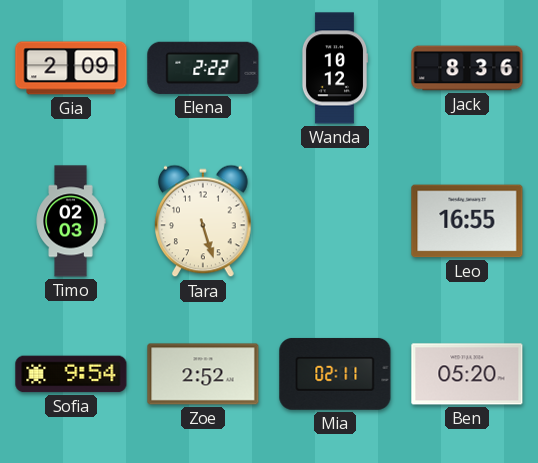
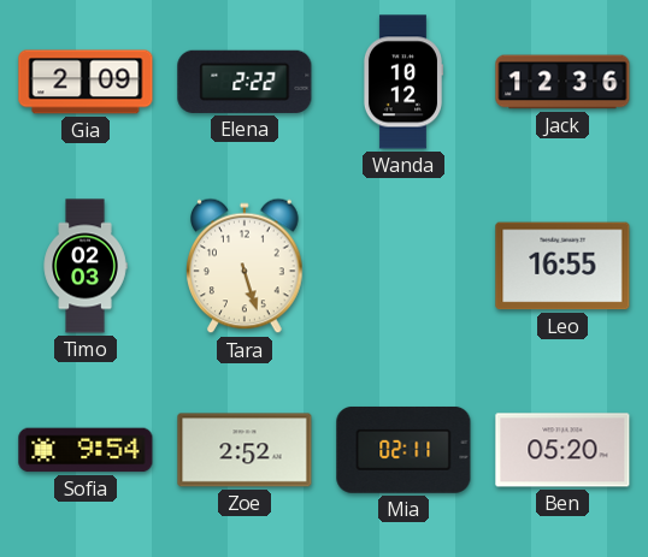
Jack: 8:36 -> 12:36
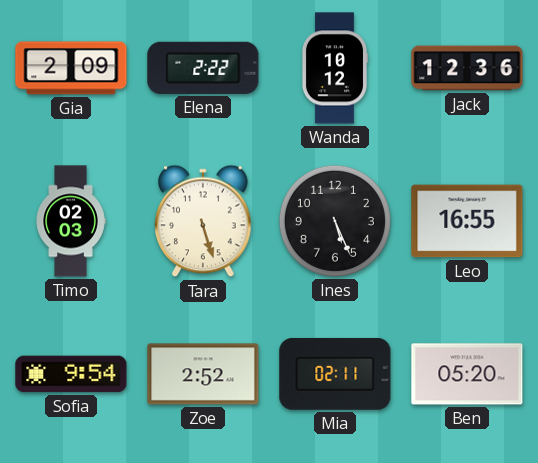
Ines: none -> 5:26
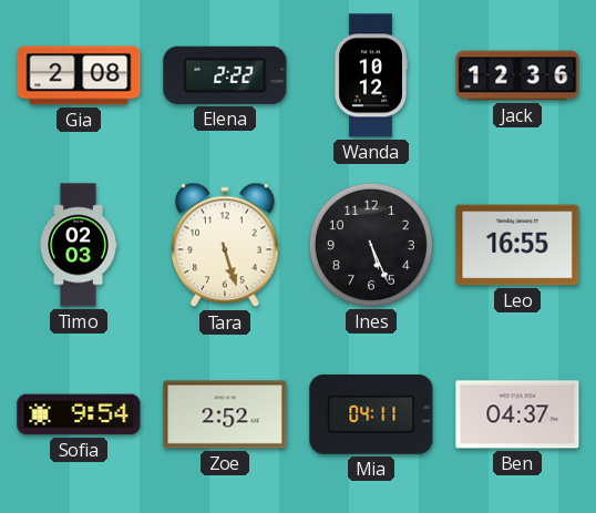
Gia: 2:09 -> 2:08
Mia: 02:11 -> 04:11
Ben: 05:20 -> 04:37
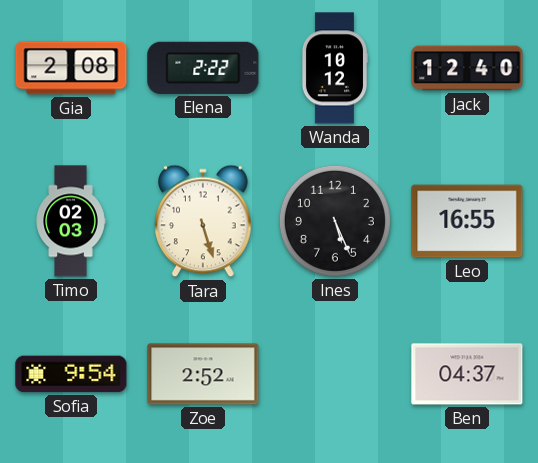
Jack: 12:36 -> 12:40
Mia: 04:11 -> none
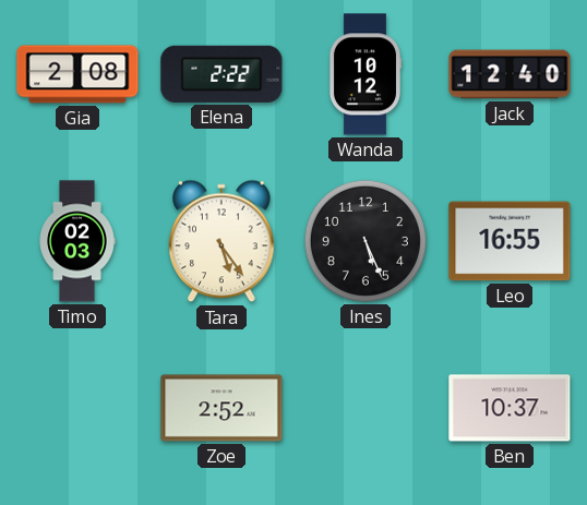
Tara: 5:27 -> 5:24
Sofia: 9:54 -> none
Ben: 04:37 -> 10:37
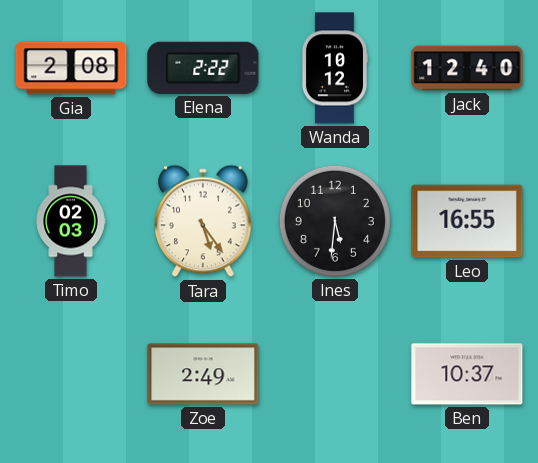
Ines: 5:26 -> 5:31
Zoe: 2:52 -> 2:49
